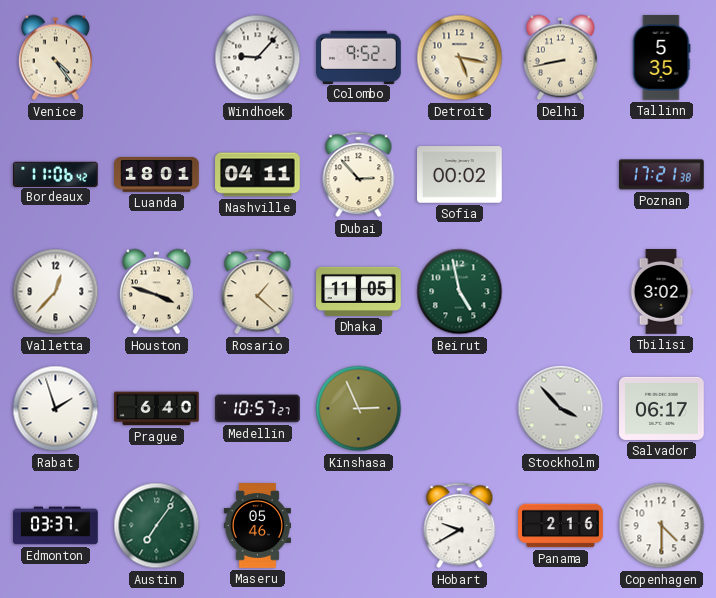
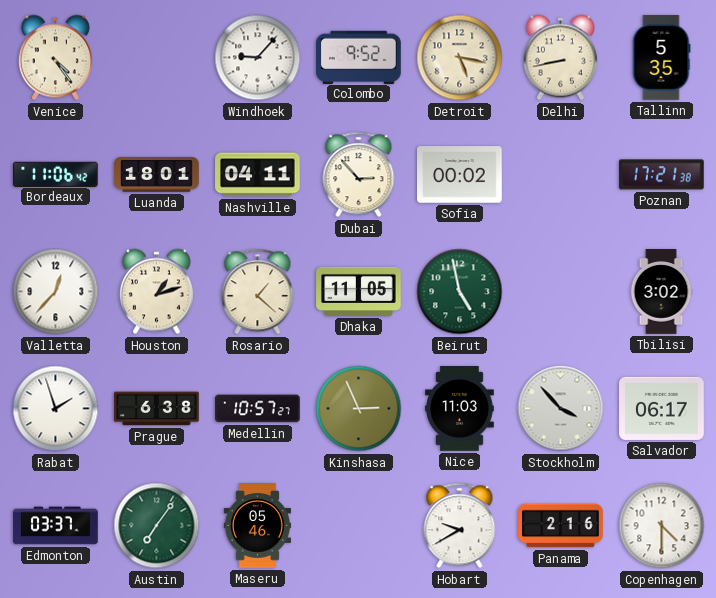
Houston: 3:48 -> 1:12
Prague: 6:40 -> 6:38
Nice: none -> 11:03
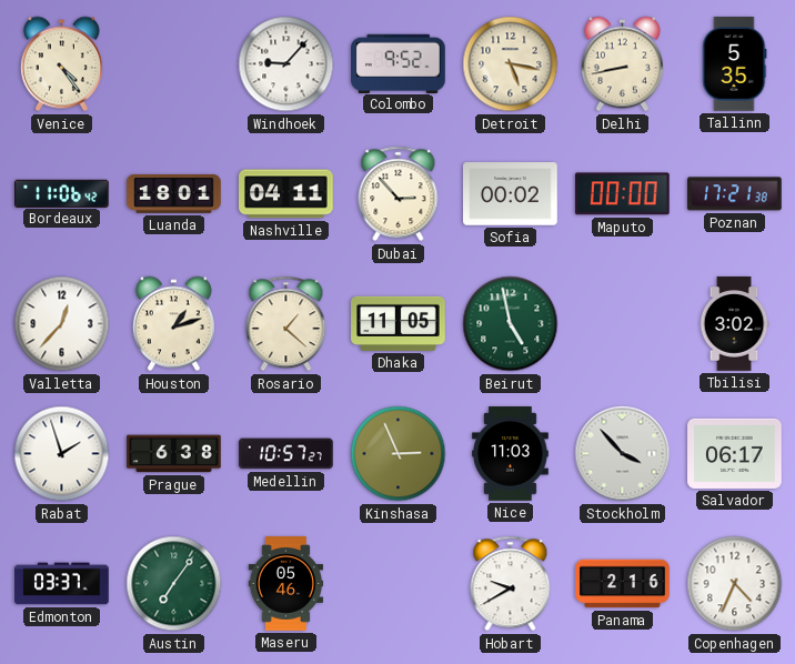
Maputo: none -> 00:00
Copenhagen: 4:30 -> 4:34
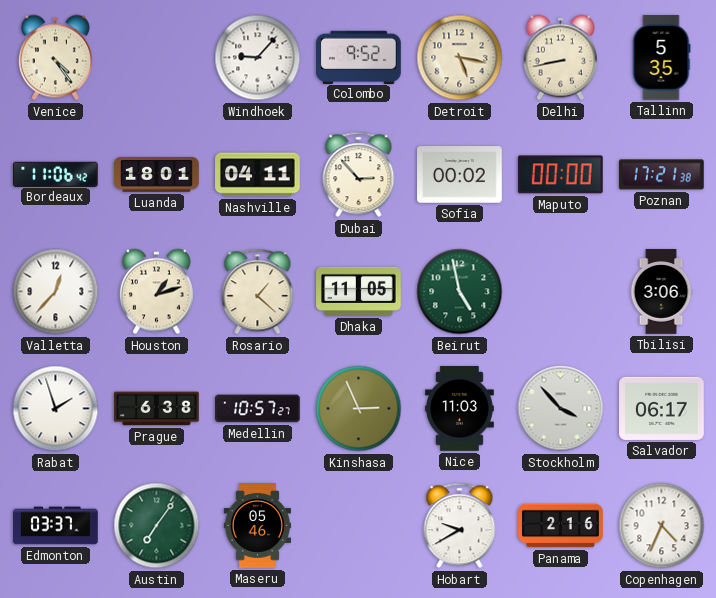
Tbilisi: 3:02 -> 3:06
